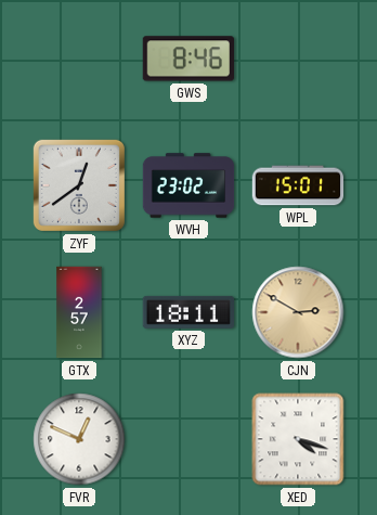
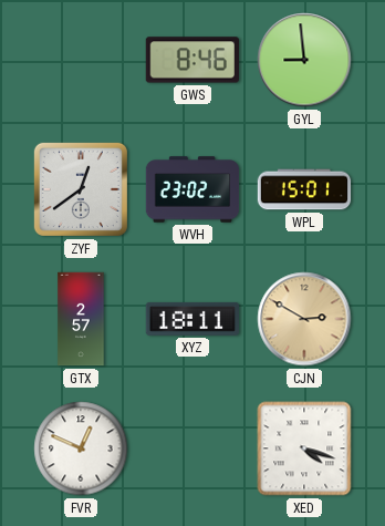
GYL: none -> 8:59
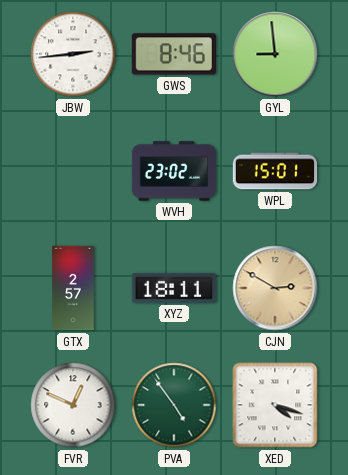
JBW: none -> 2:44
ZYF: 12:39 -> none
PVA: none -> 4:54
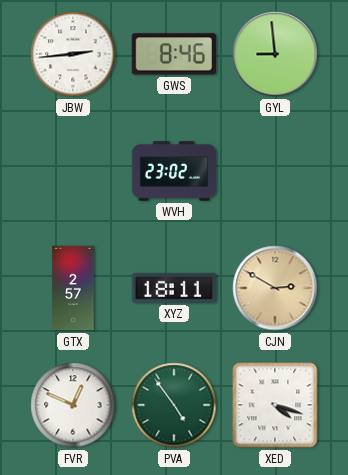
WPL: 15:01 -> none
